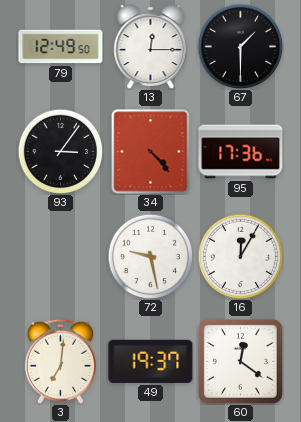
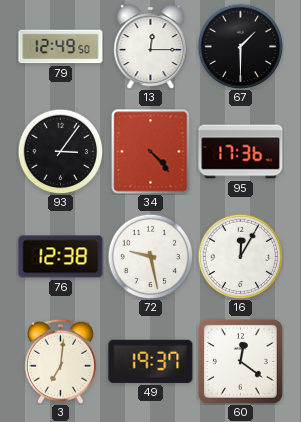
76: none -> 12:38
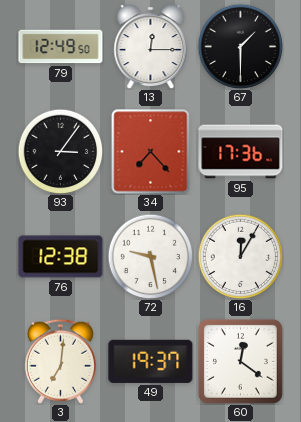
34: 4:23 -> 7:23
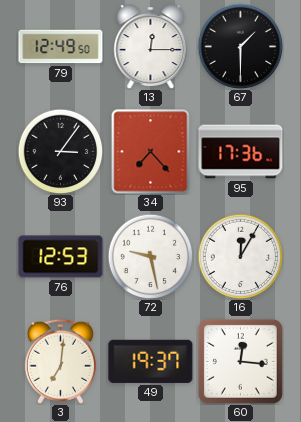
76: 12:38 -> 12:53
60: 12:21 -> 12:16
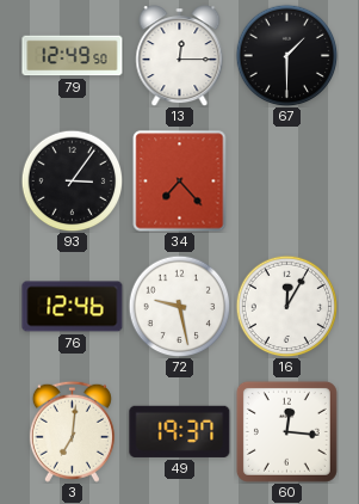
95: 17:36 -> none
76: 12:53 -> 12:46
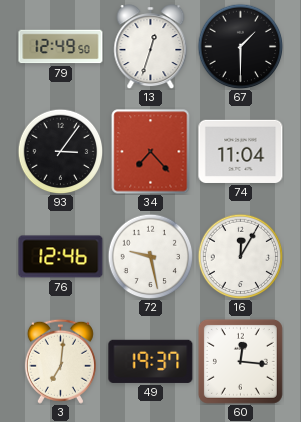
13: 12:15 -> 12:33
74: none -> 11:04
